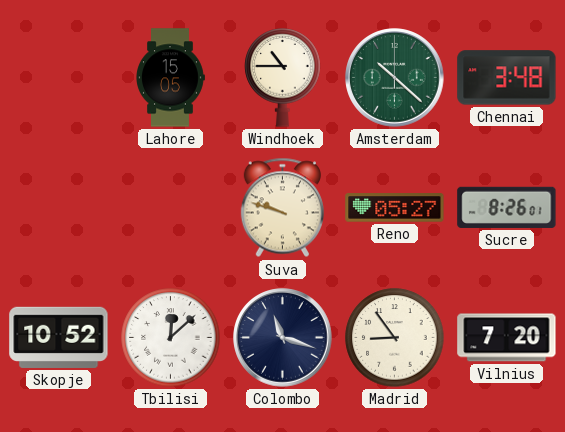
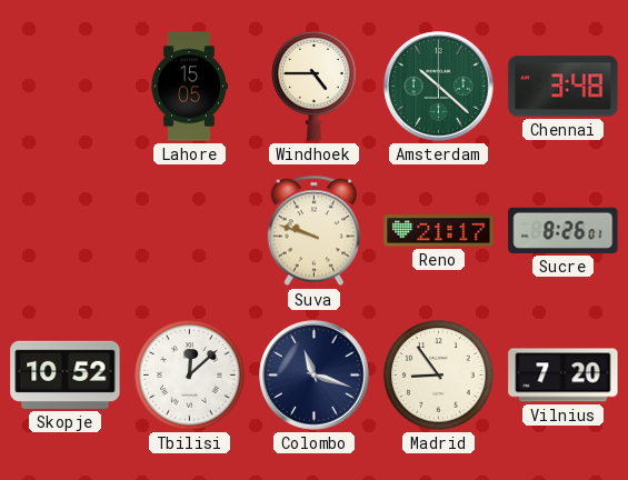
Windhoek: 10:45 -> 4:45
Reno: 05:27 -> 21:17
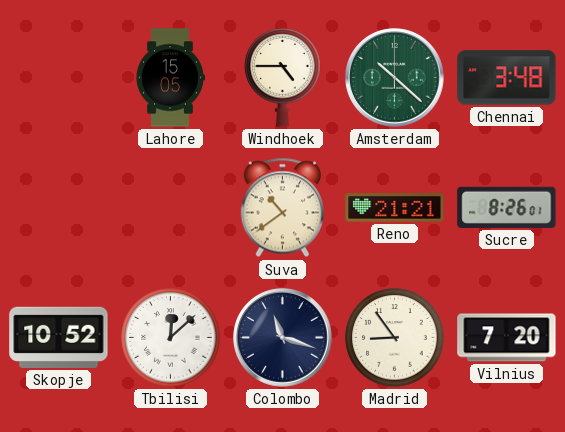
Suva: 9:48 -> 10:39
Reno: 21:17 -> 21:21
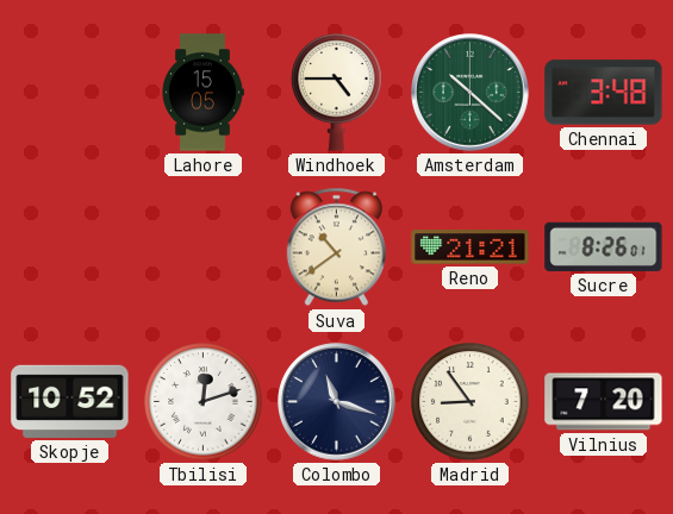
Tbilisi: 12:08 -> 12:12
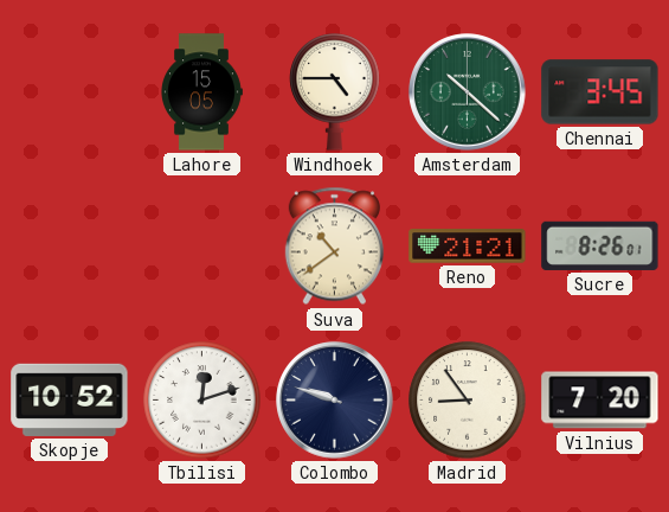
Chennai: 3:48 -> 3:45
Colombo: 11:18 -> 9:48
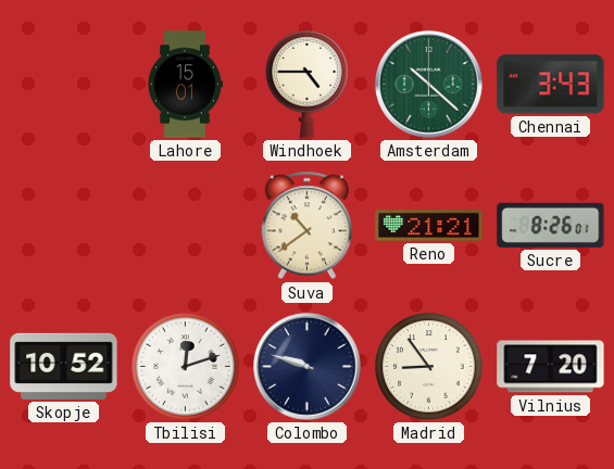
Lahore: 15:05 -> 15:01
Chennai: 3:45 -> 3:43
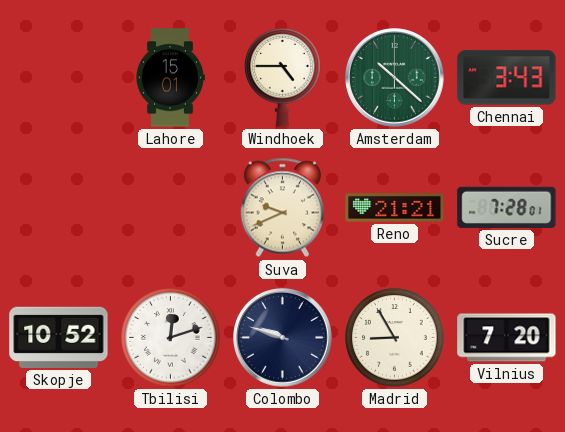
Suva: 10:39 -> 9:41
Sucre: 8:26 -> 7:28
Madrid: 8:54 -> 8:55
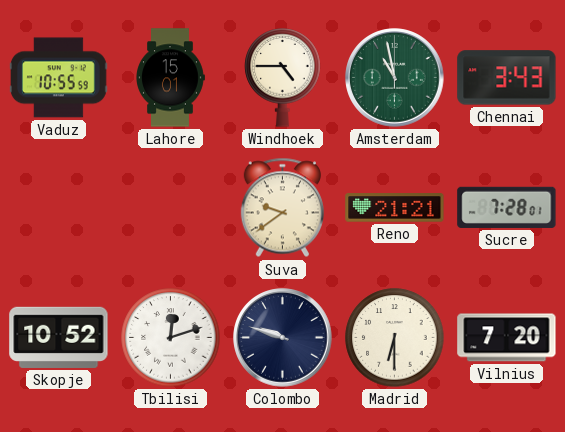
Vaduz: none -> 10:55
Amsterdam: 10:22 -> 10:58
Suva: 9:41 -> 9:39
Madrid: 8:55 -> 6:30
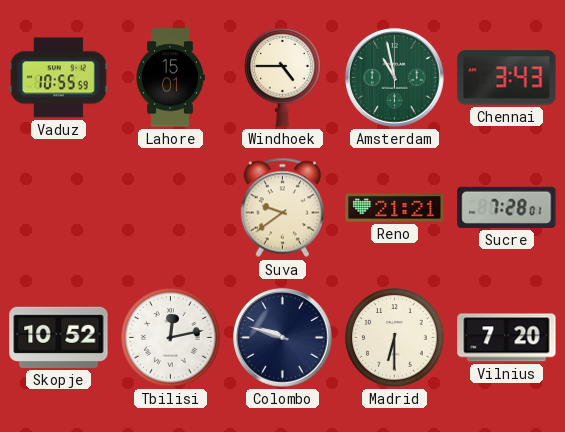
Tbilisi: 12:12 -> 12:13
